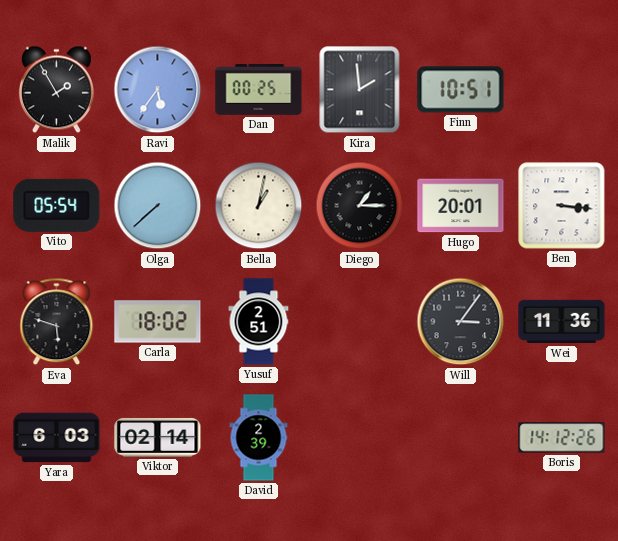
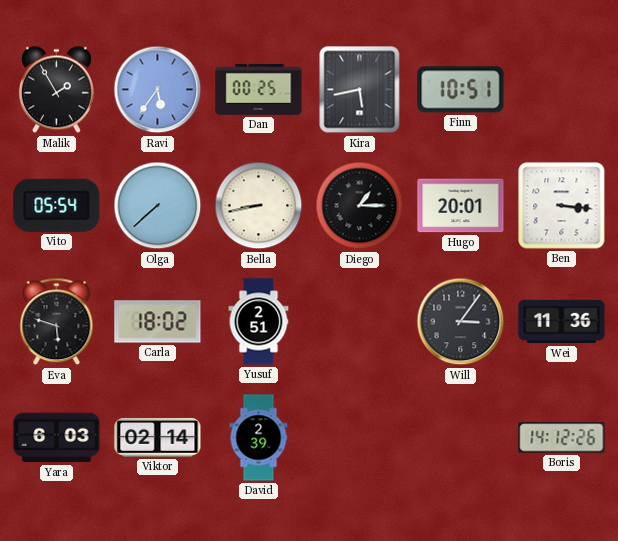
Kira: 1:59 -> 5:43
Bella: 1:02 -> 8:43
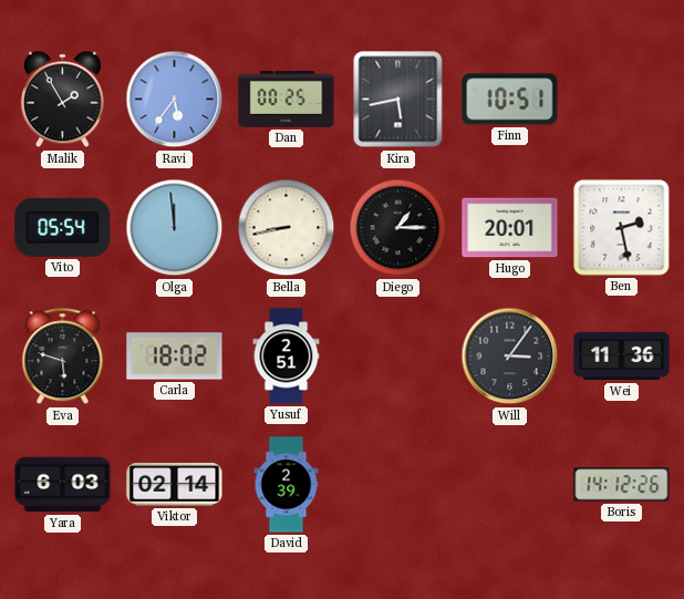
Olga: 7:38 -> 11:59
Ben: 3:16 -> 2:28
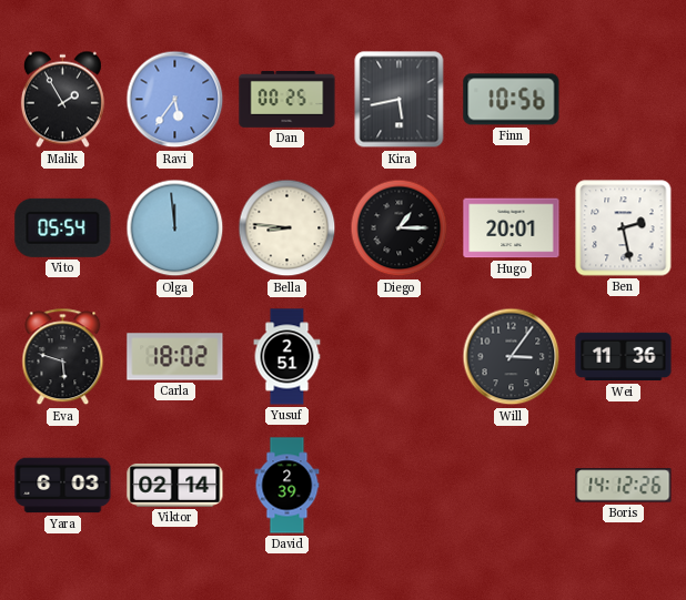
Finn: 10:51 -> 10:56
Bella: 8:43 -> 8:46
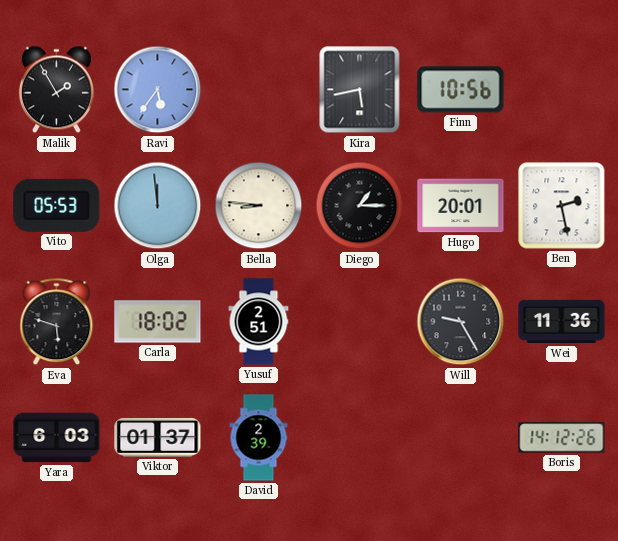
Dan: 00:25 -> none
Vito: 05:54 -> 05:53
Will: 3:06 -> 9:25
Viktor: 02:14 -> 01:37
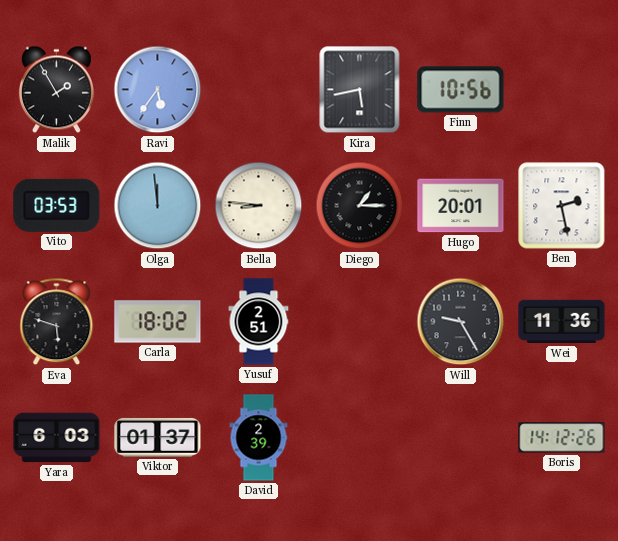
Vito: 05:53 -> 03:53
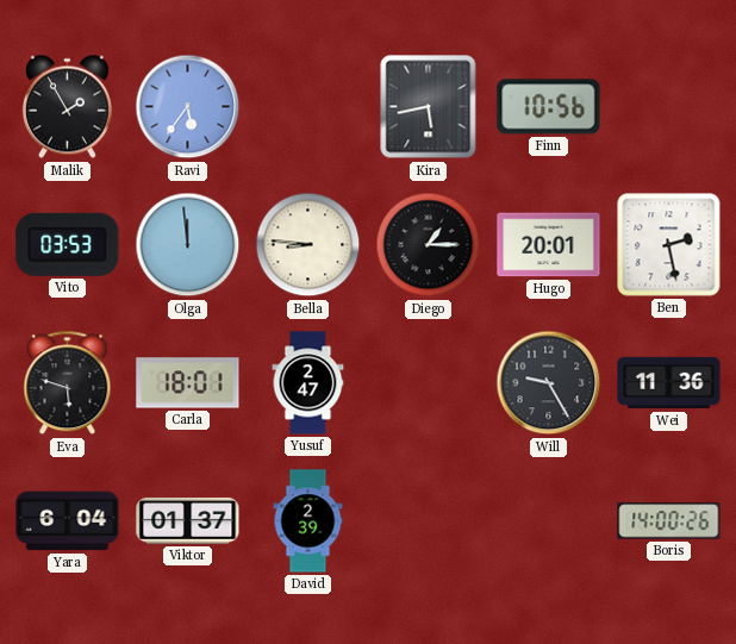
Carla: 18:02 -> 18:01
Yusuf: 2:51 -> 2:47
Yara: 6:03 -> 6:04
Boris: 14:12 -> 14:00
